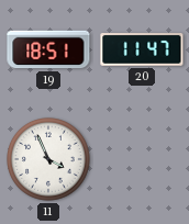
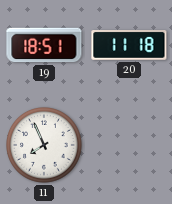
20: 11:47 -> 11:18
11: 3:56 -> 7:56
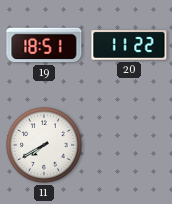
20: 11:18 -> 11:22
11: 7:56 -> 7:40
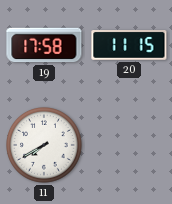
19: 18:51 -> 17:58
20: 11:22 -> 11:15
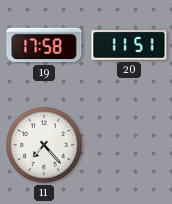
20: 11:15 -> 11:51
11: 7:40 -> 7:23
